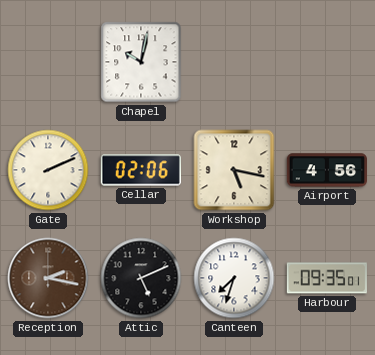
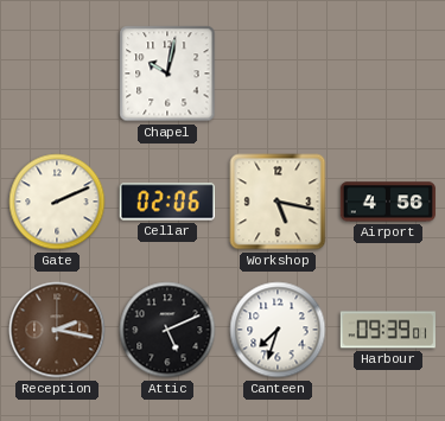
Harbour: 09:35 -> 09:39
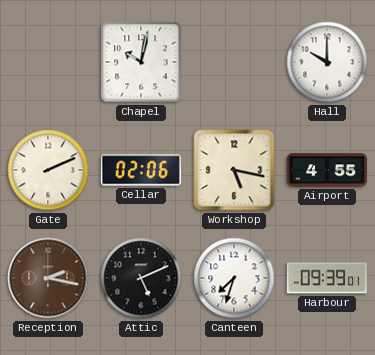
Hall: none -> 10:00
Airport: 4:56 -> 4:55
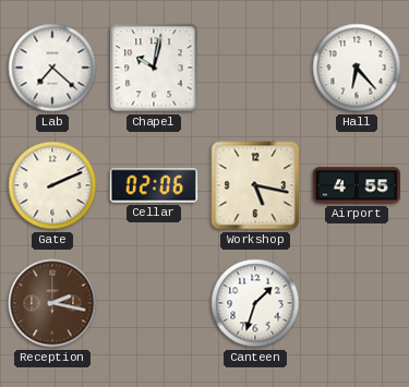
Lab: none -> 7:22
Hall: 10:00 -> 6:23
Attic: 5:11 -> none
Canteen: 7:33 -> 1:33
Harbour: 09:39 -> none
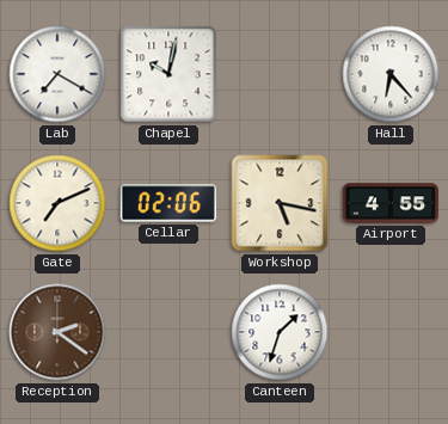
Lab: 7:22 -> 7:20
Gate: 2:11 -> 7:11
Reception: 2:17 -> 2:21
